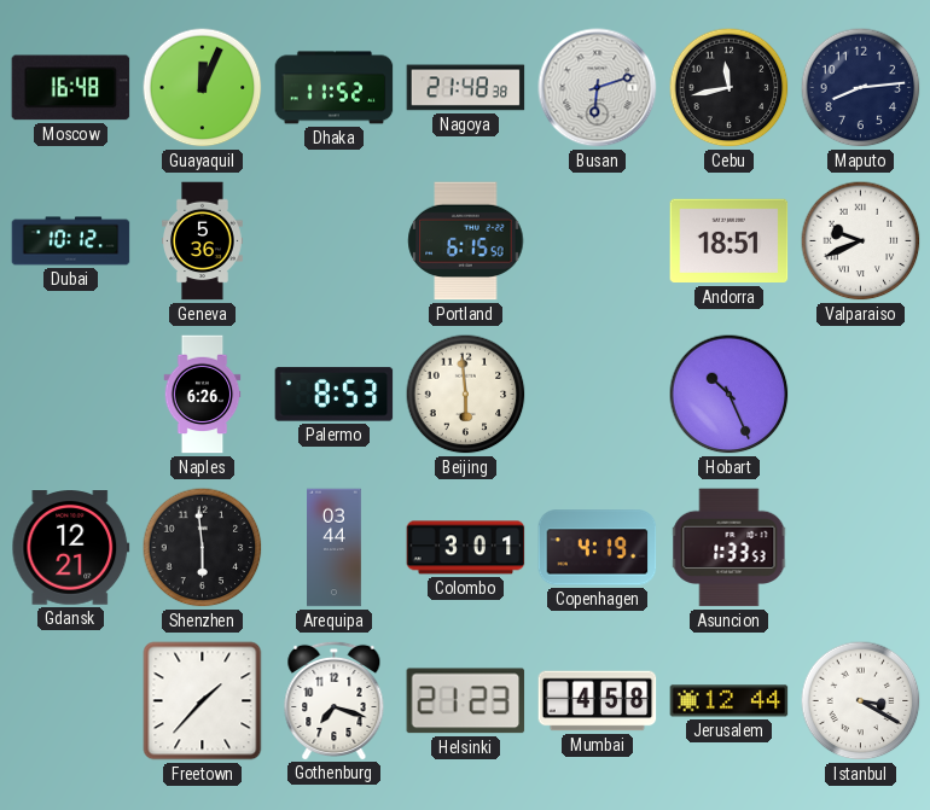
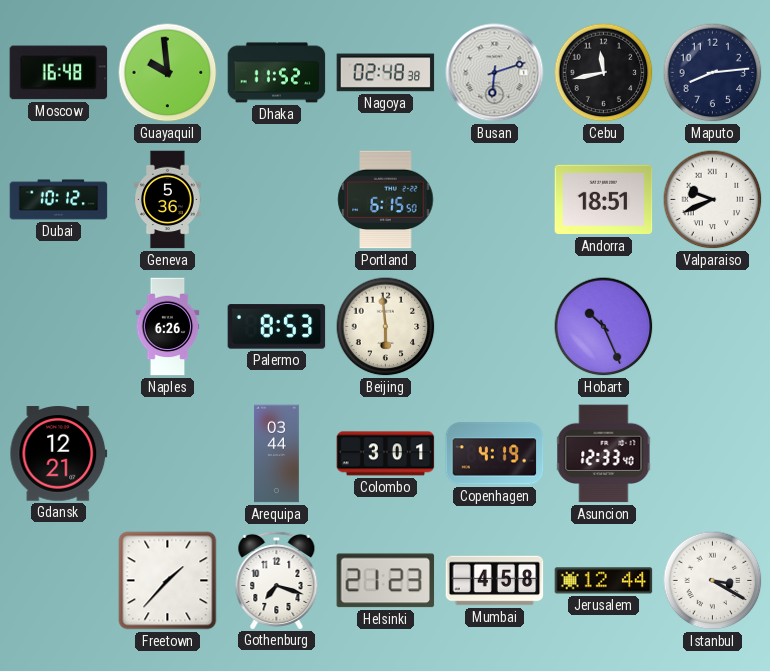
Guayaquil: 12:04 -> 9:59
Nagoya: 21:48 -> 02:48
Shenzhen: 5:59 -> none
Asuncion: 1:33 -> 12:33
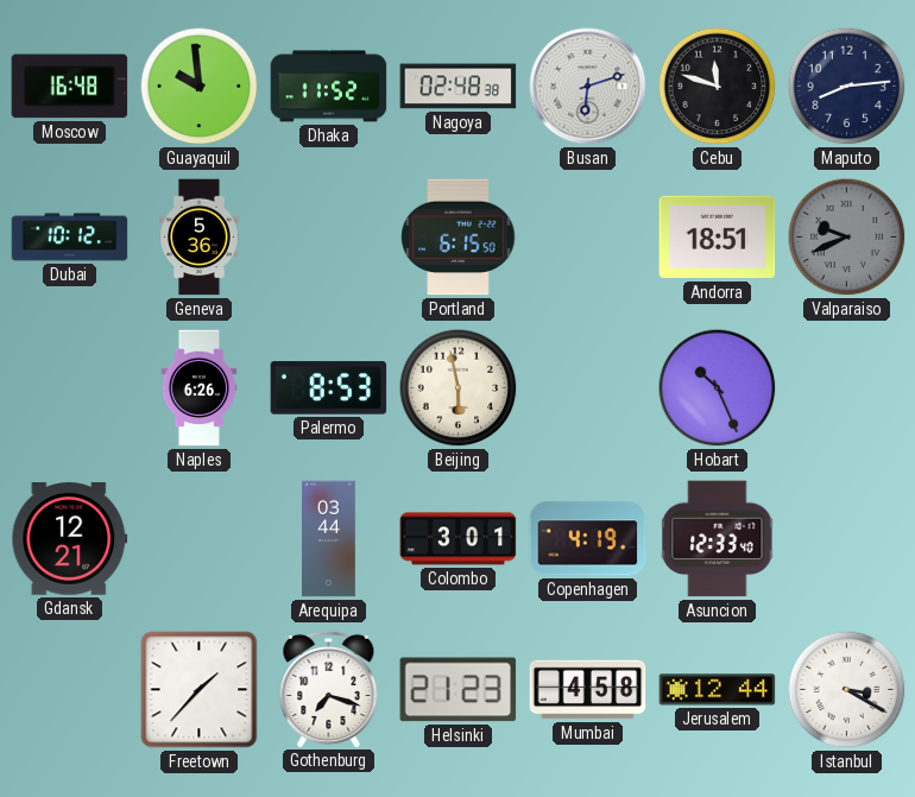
Cebu: 11:43 -> 11:48
Valparaiso dial: white -> grey
Beijing: 5:59 -> 5:58
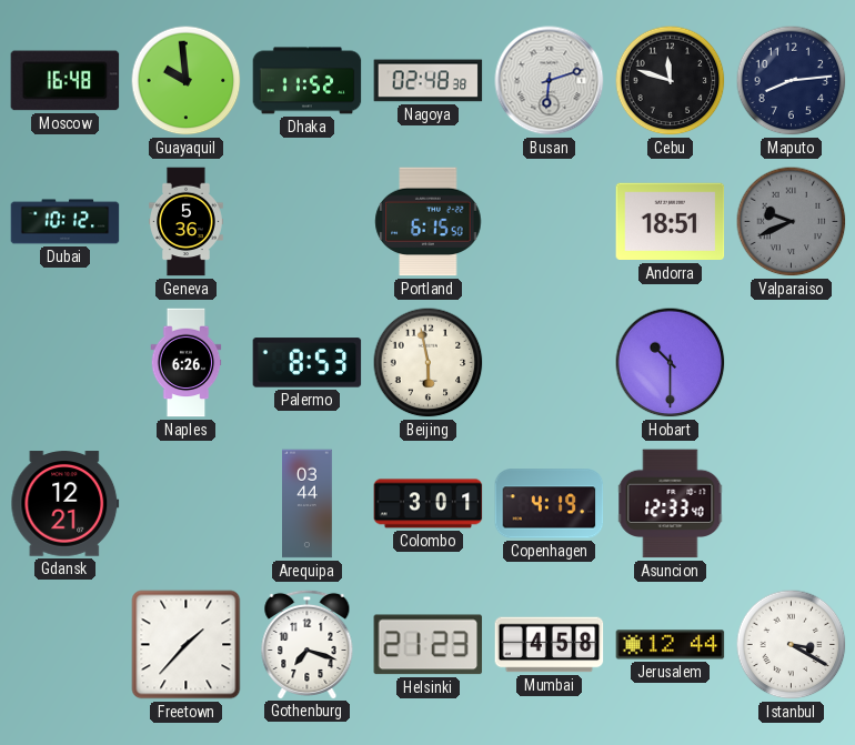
Hobart: 10:26 -> 10:30
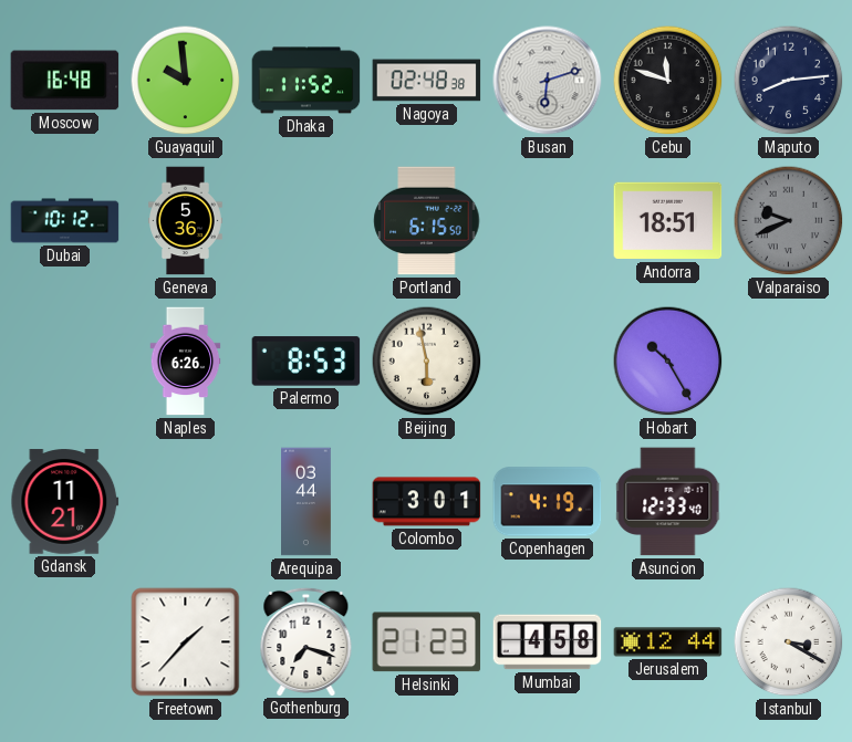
Hobart: 10:30 -> 10:25
Gdansk: 12:21 -> 11:21
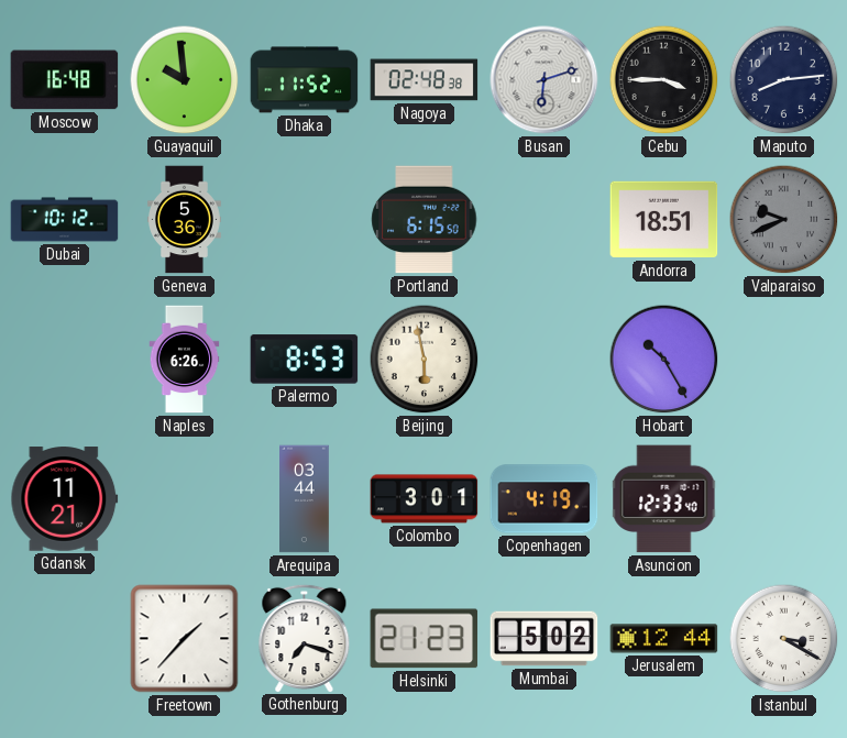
Cebu: 11:48 -> 3:45
Mumbai: 4:58 -> 5:02
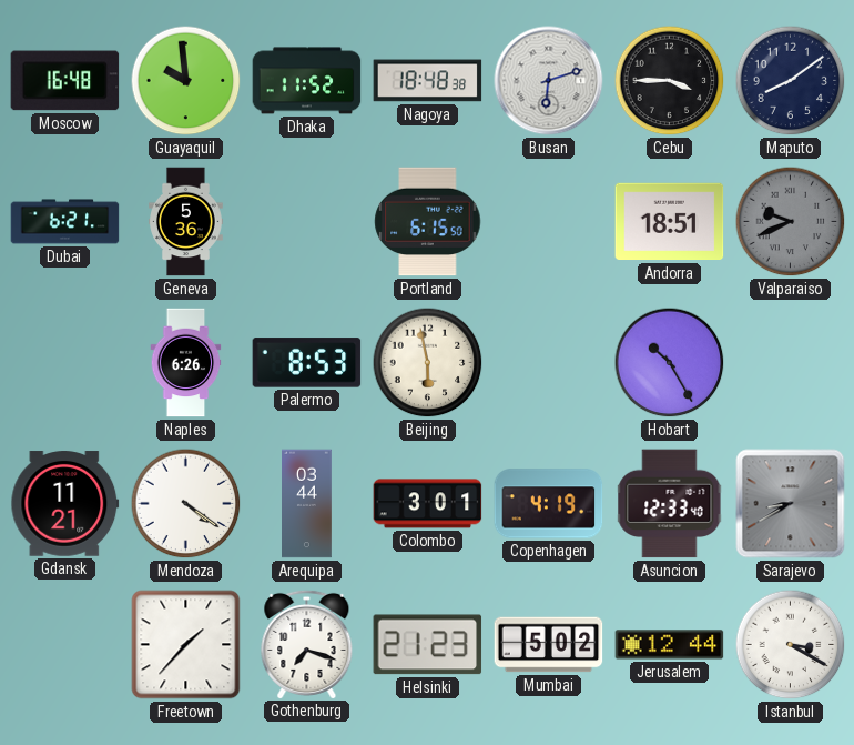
Nagoya: 02:48 -> 18:48
Maputo: 8:14 -> 8:09
Dubai: 10:12 -> 6:21
Mendoza: none -> 4:21
Sarajevo: none -> 8:40
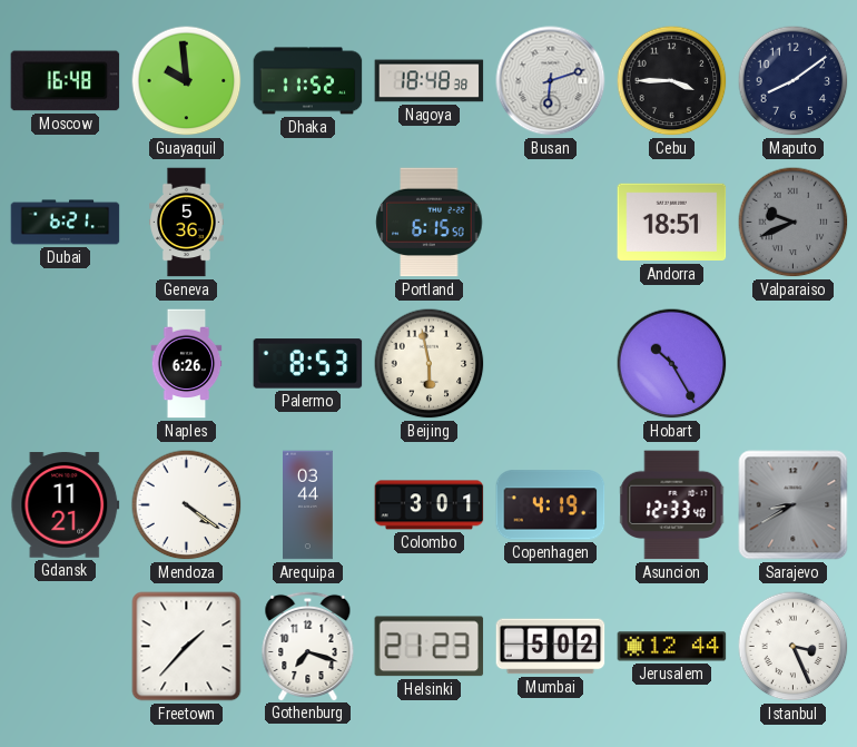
Istanbul: 3:20 -> 3:26
